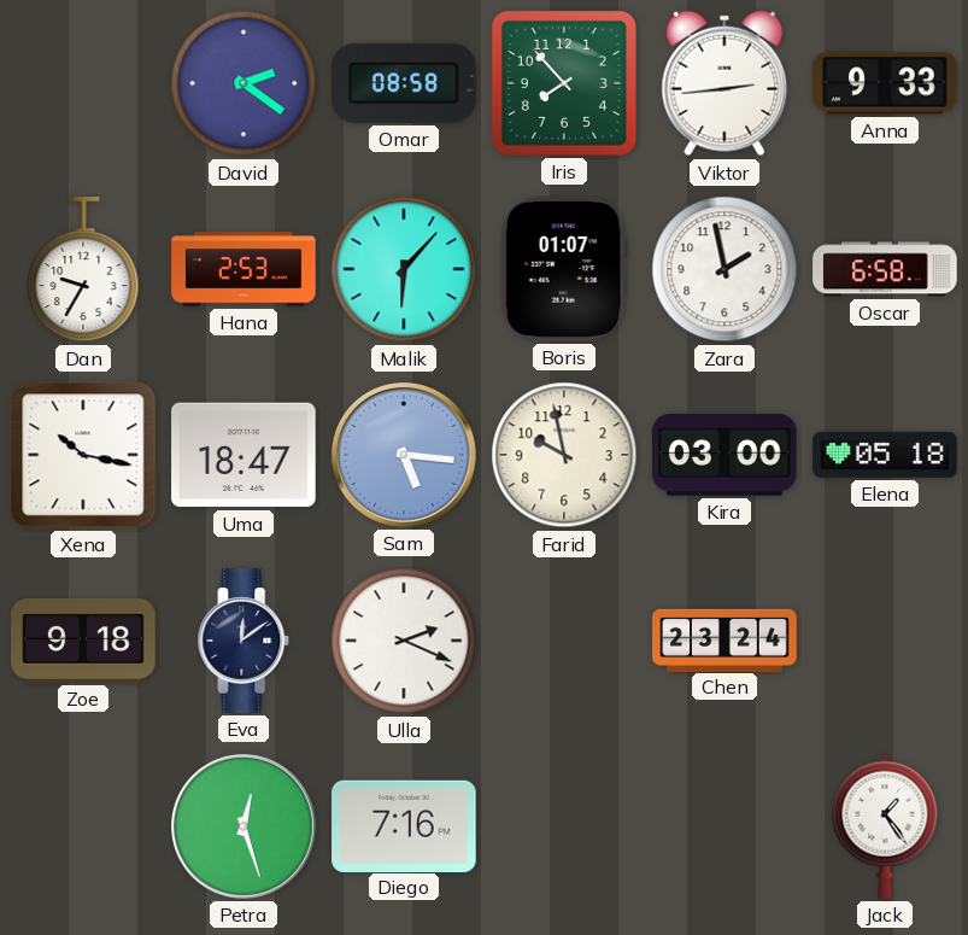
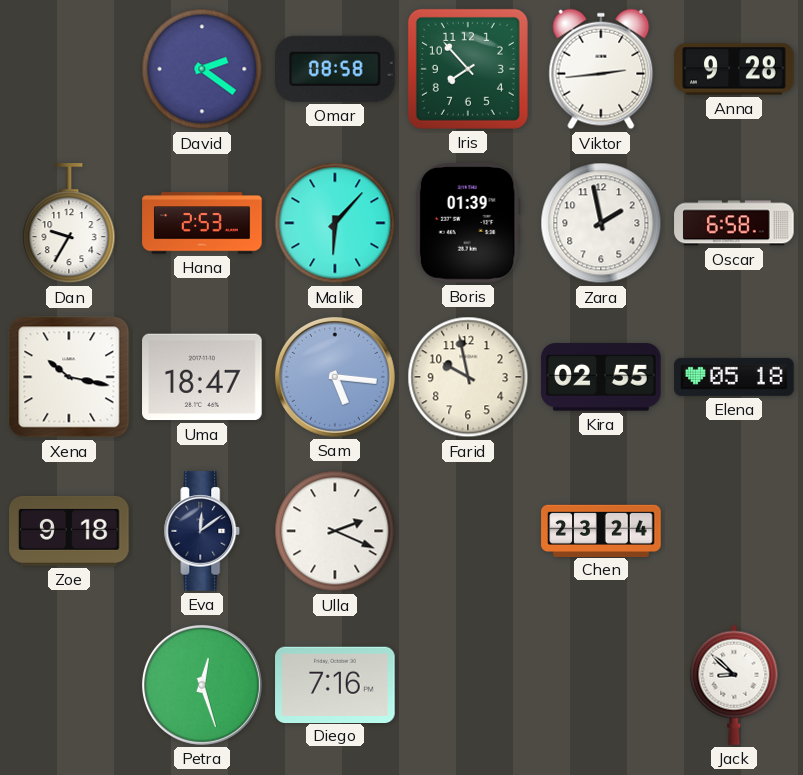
Anna: 9:33 -> 9:28
Boris: 01:07 -> 01:39
Kira: 03:00 -> 02:55
Jack: 1:24 -> 8:52
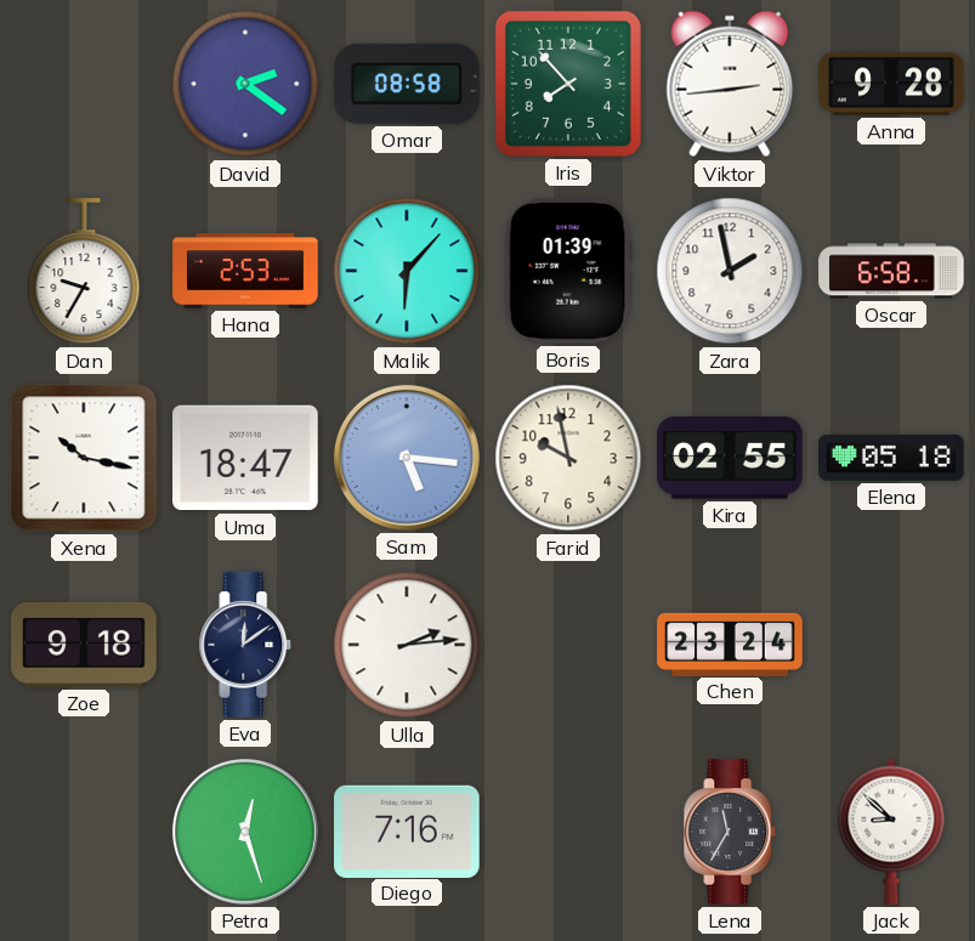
Ulla: 2:19 -> 2:14
Lena: none -> 11:35
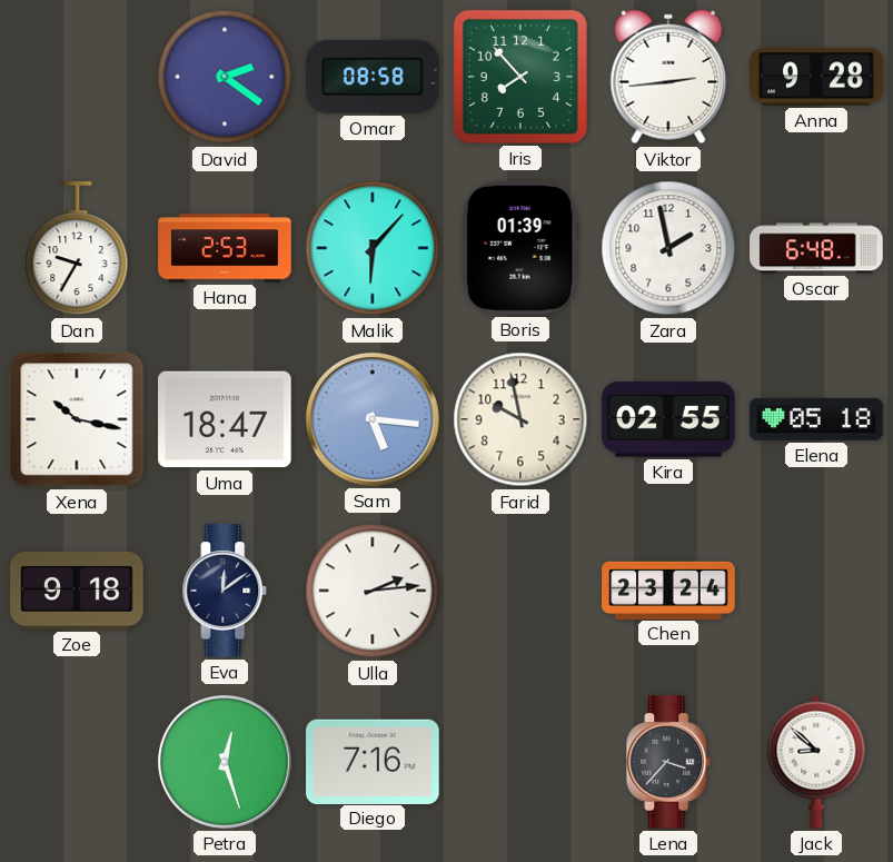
Oscar: 6:58 -> 6:48
Lena: 11:35 -> 3:37
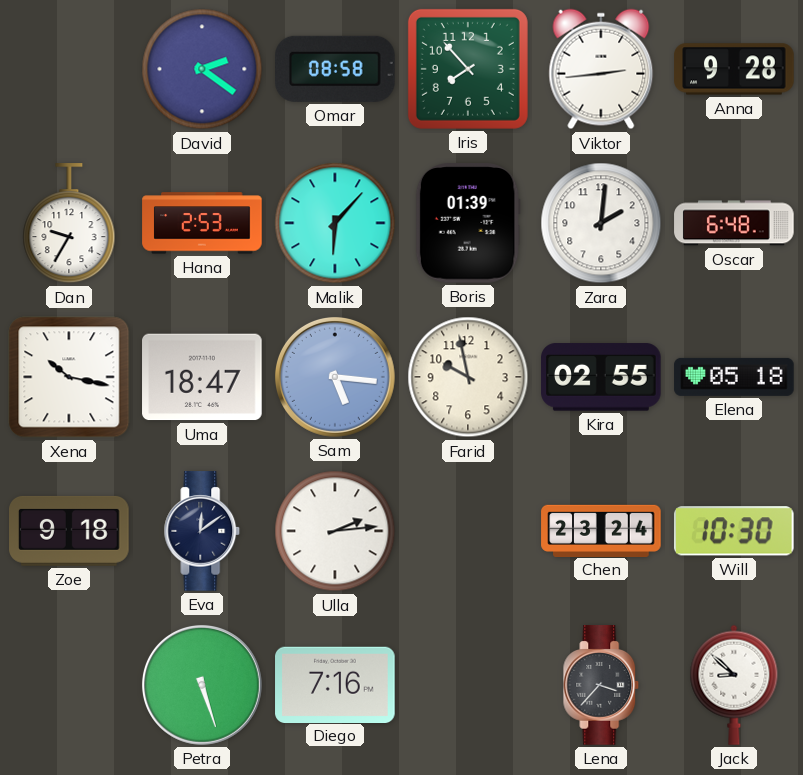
Zara: 1:58 -> 2:01
Will: none -> 10:30
Petra: 12:27 -> 5:27
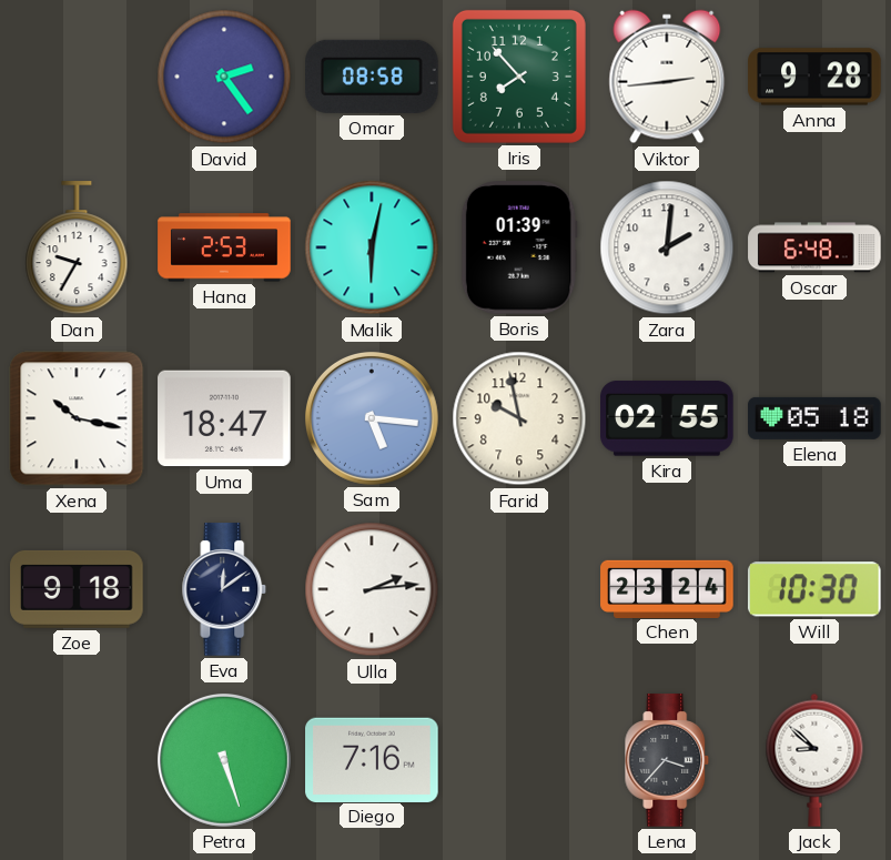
David: 2:21 -> 2:24
Malik: 6:07 -> 6:02
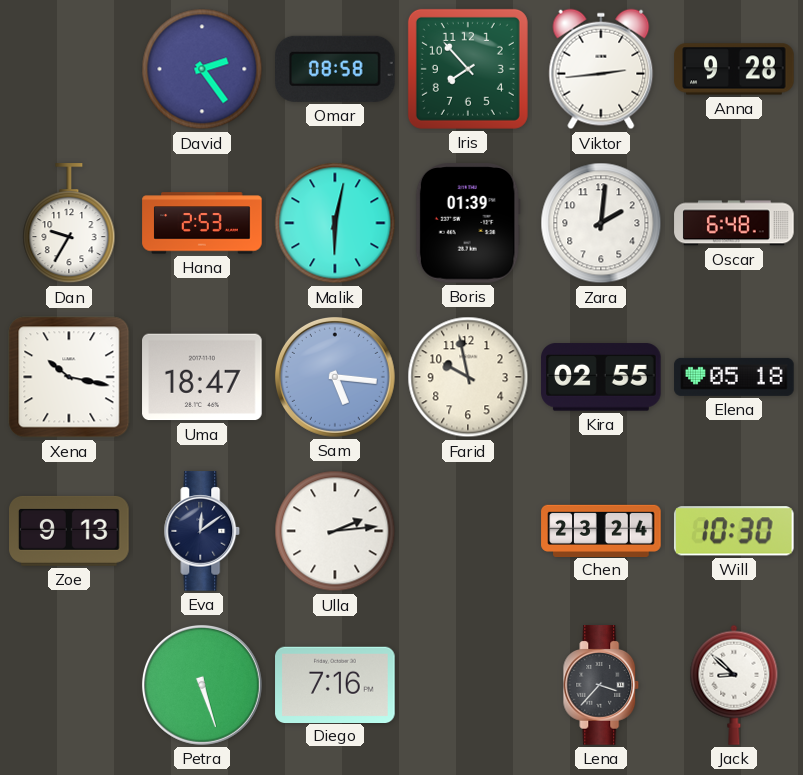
Zoe: 9:18 -> 9:13
